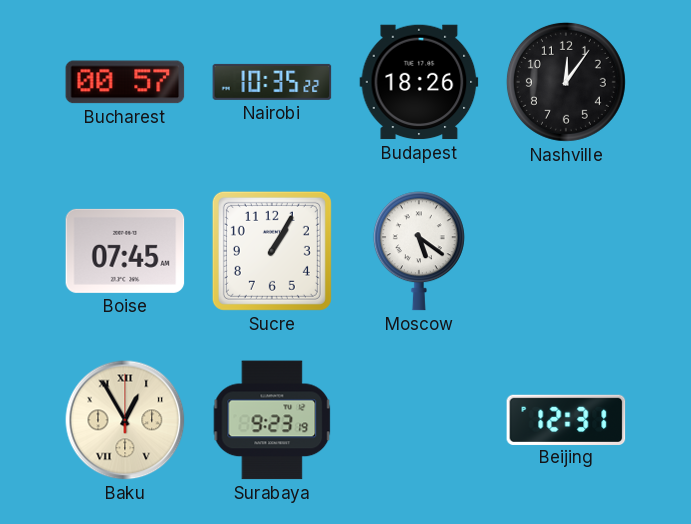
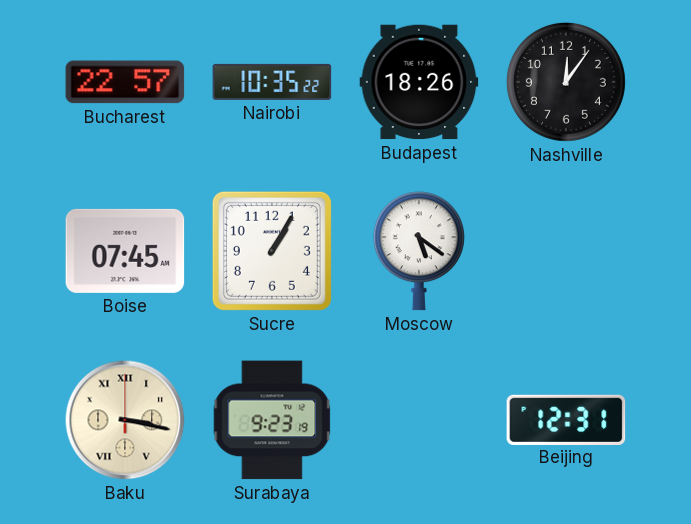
Bucharest: 00:57 -> 22:57
Baku: 12:55 -> 3:17
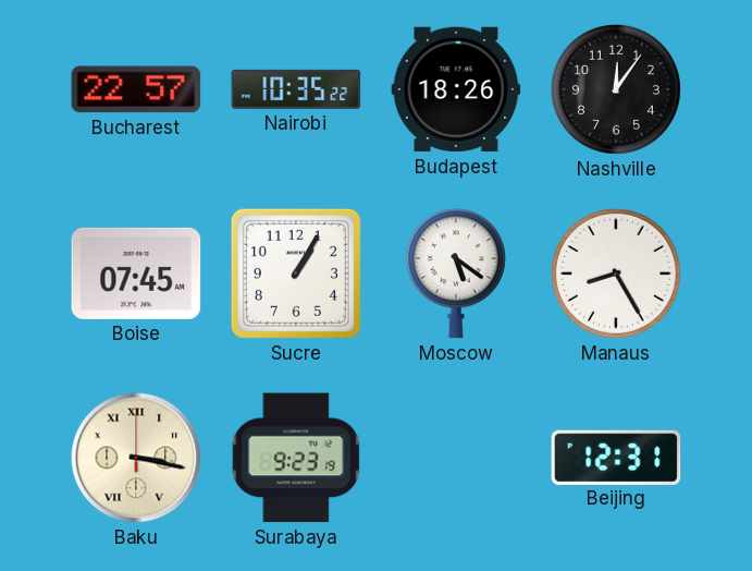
Manaus: none -> 8:25
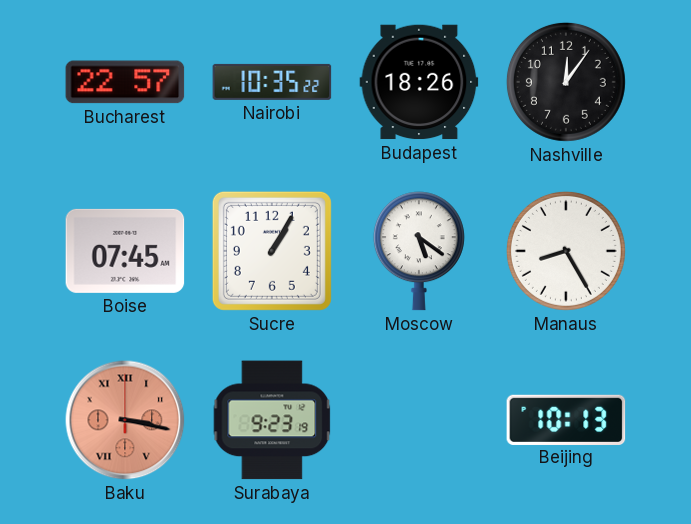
Baku dial: cream -> salmon
Beijing: 12:31 -> 10:13
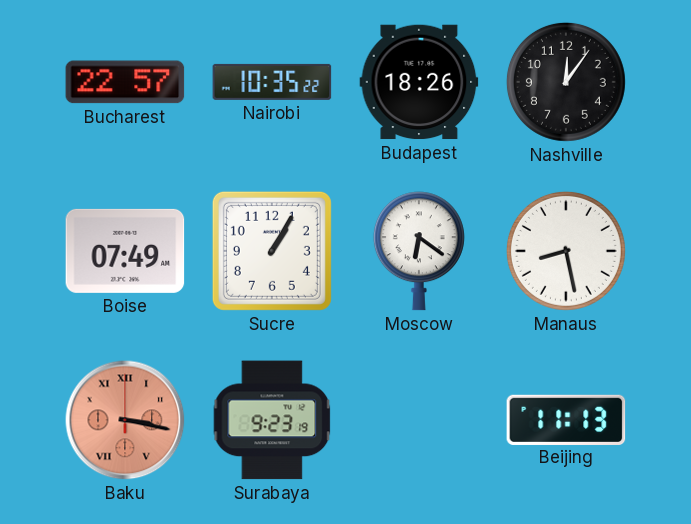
Boise: 07:45 -> 07:49
Moscow: 5:21 -> 6:21
Manaus: 8:25 -> 8:28
Beijing: 10:13 -> 11:13
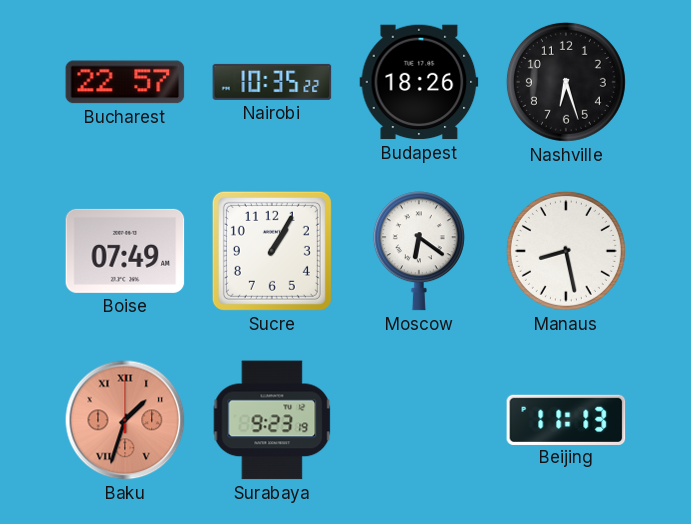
Nashville: 12:06 -> 6:27
Baku: 3:17 -> 1:33
